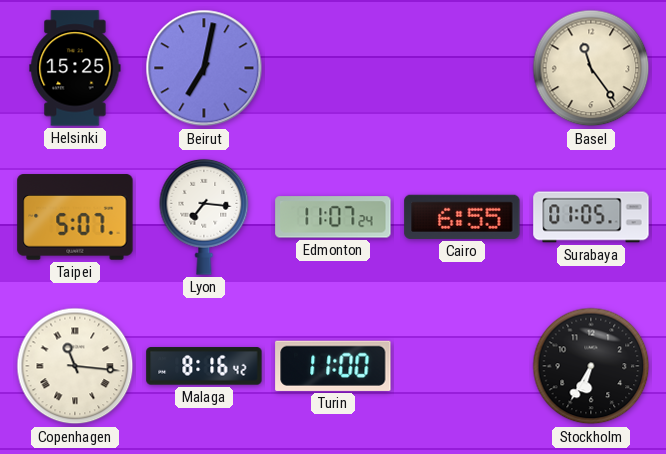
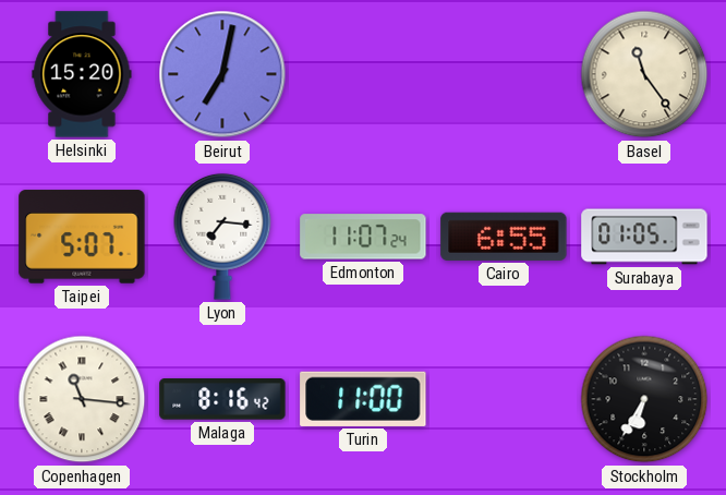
Helsinki: 15:25 -> 15:20
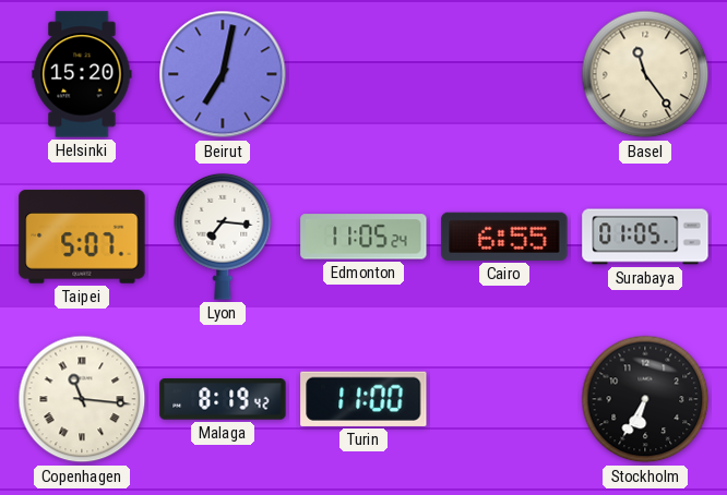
Edmonton: 11:07 -> 11:05
Malaga: 8:16 -> 8:19
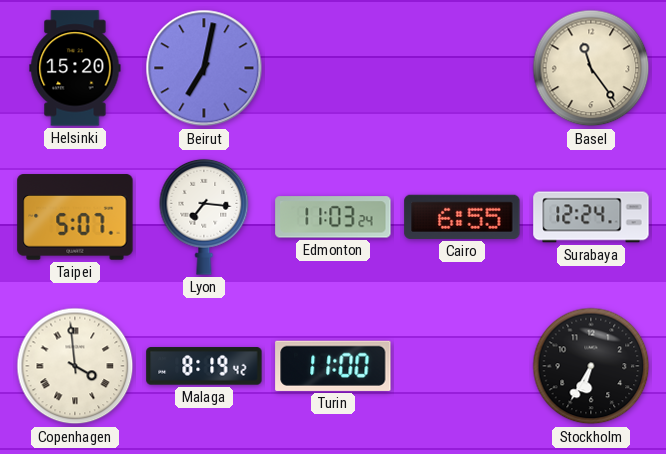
Edmonton: 11:05 -> 11:03
Surabaya: 01:05 -> 12:24
Copenhagen: 11:16 -> 3:59
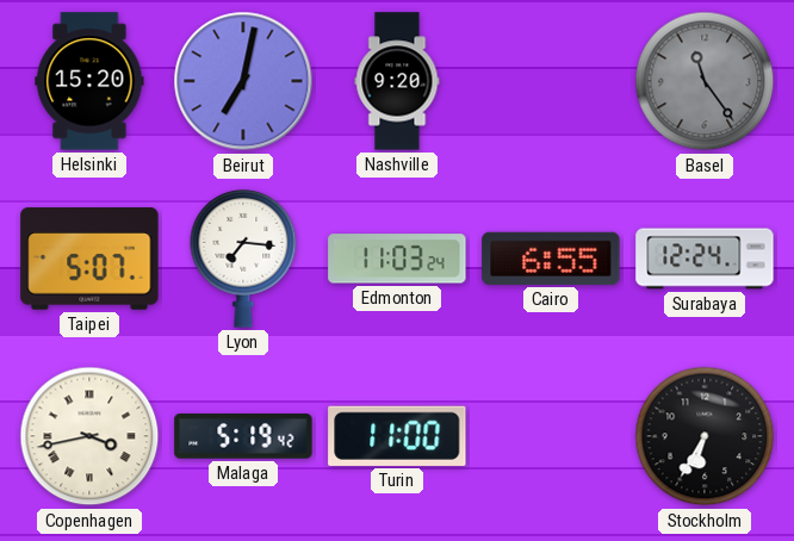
Nashville: none -> 9:20
Basel dial: cream -> grey
Copenhagen: 3:59 -> 3:43
Malaga: 8:19 -> 5:19
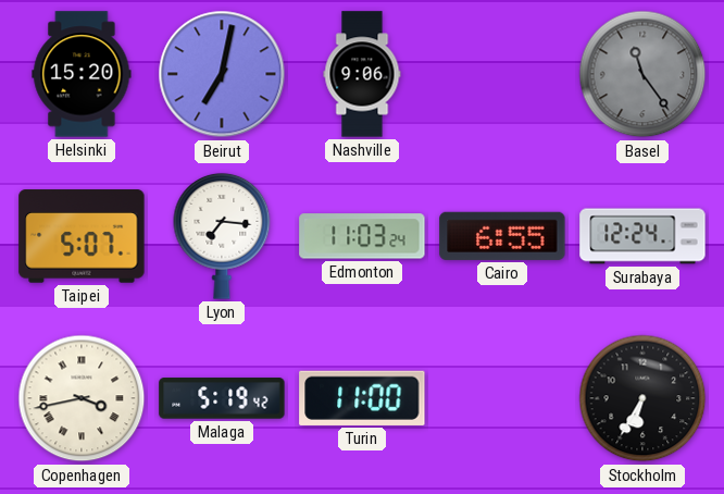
Nashville: 9:20 -> 9:06
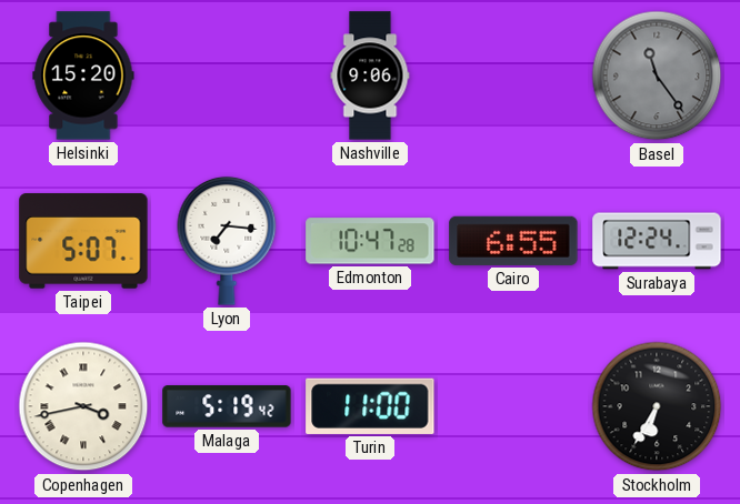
Beirut: 7:02 -> none
Edmonton: 11:03 -> 10:47
